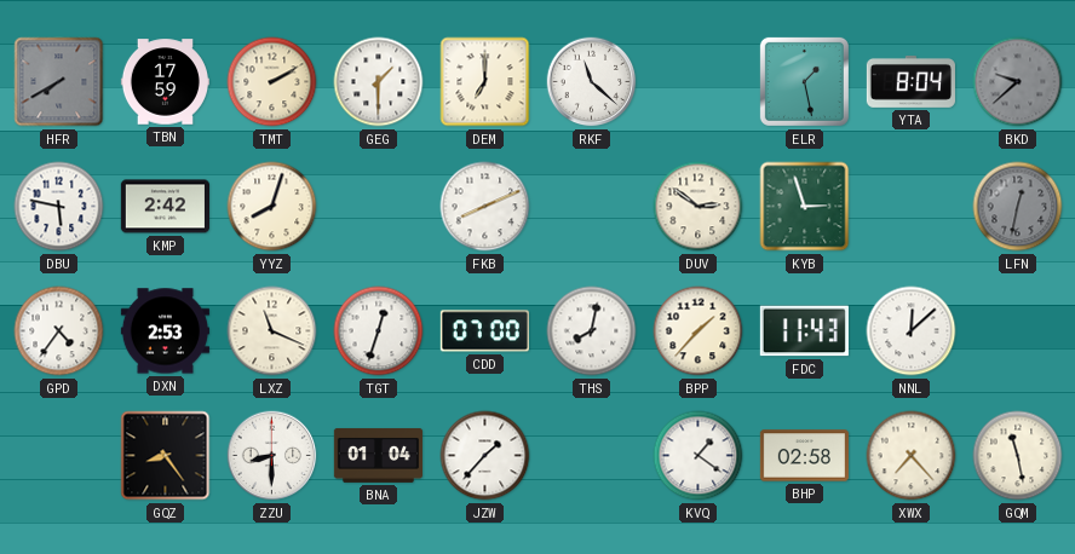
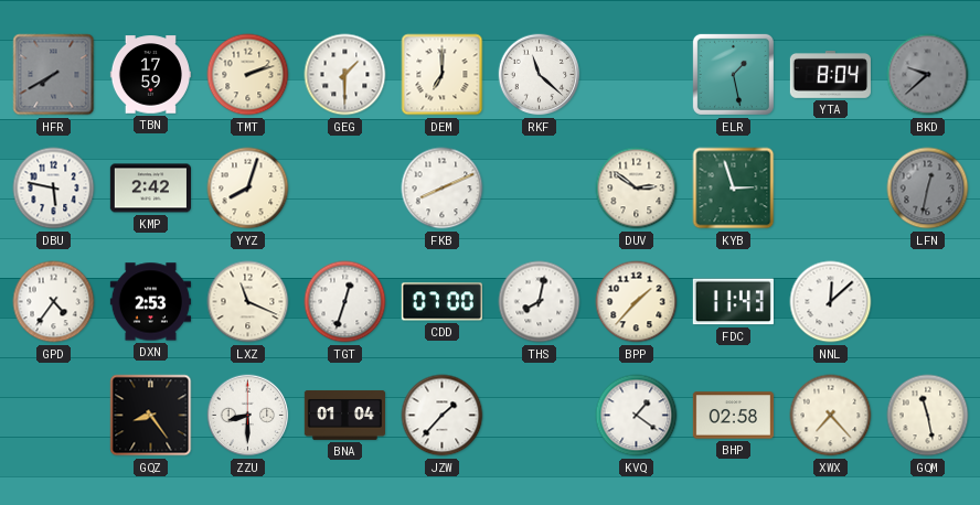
TMT: 2:10 -> 2:12
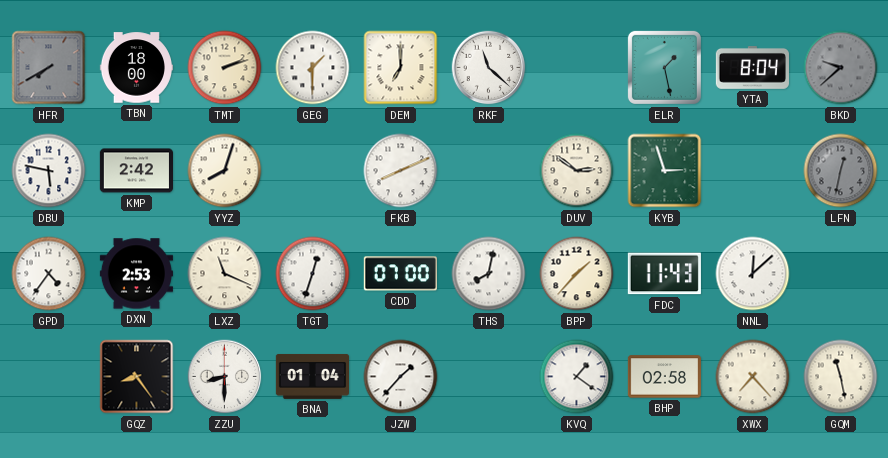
TBN: 17:59 -> 18:00
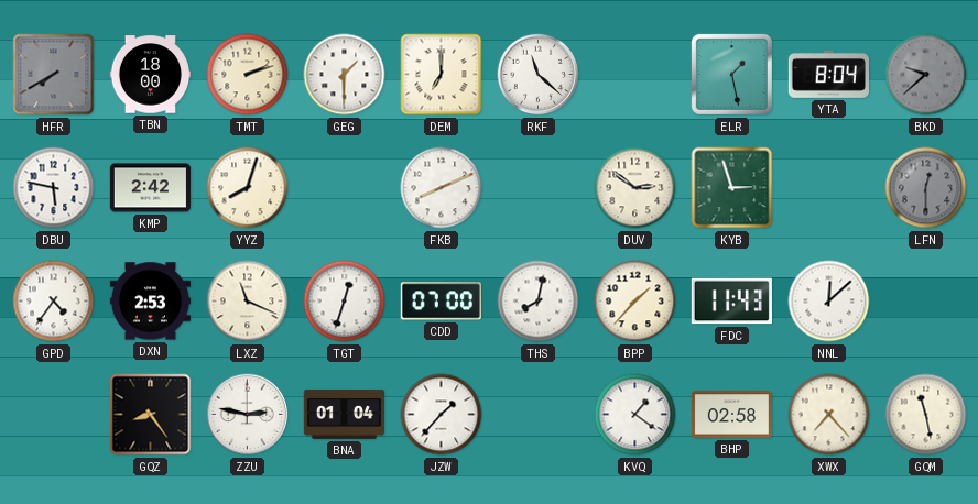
LFN: 12:32 -> 12:30
ZZU: 8:30 -> 2:47
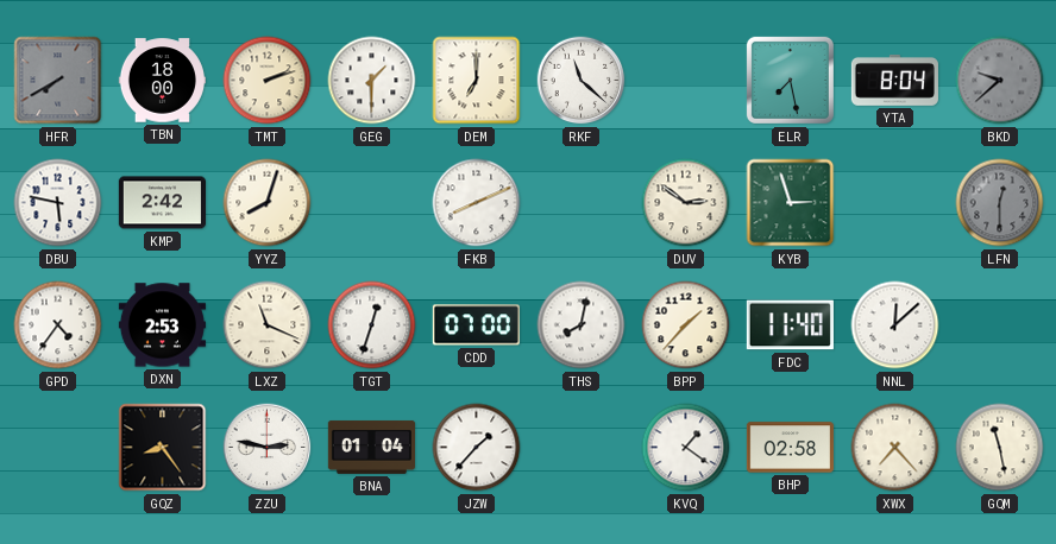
ELR: 1:28 -> 7:28
FDC: 11:43 -> 11:40
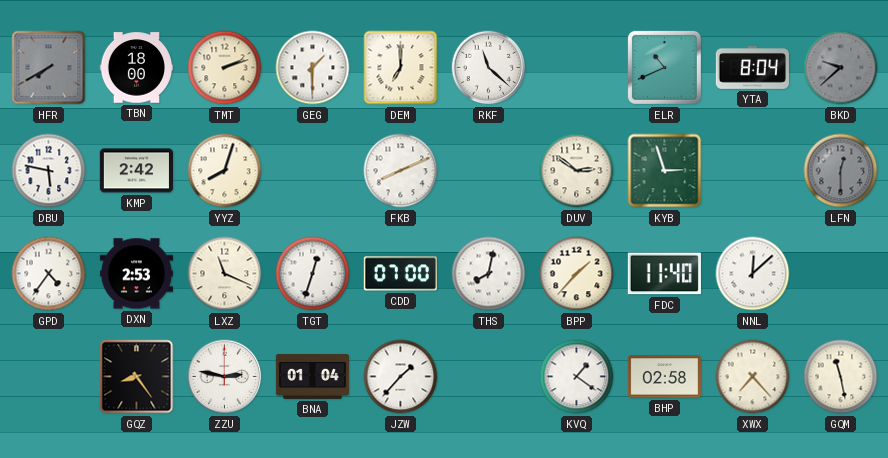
ELR: 7:28 -> 10:41
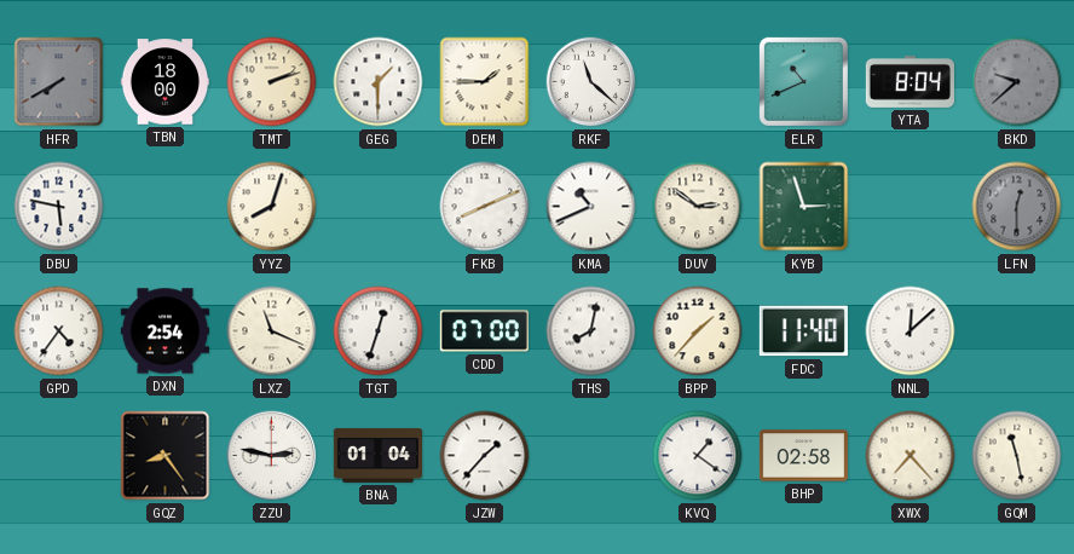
DEM: 7:00 -> 1:45
KMP: 2:42 -> none
KMA: none -> 10:41
DXN: 2:53 -> 2:54
